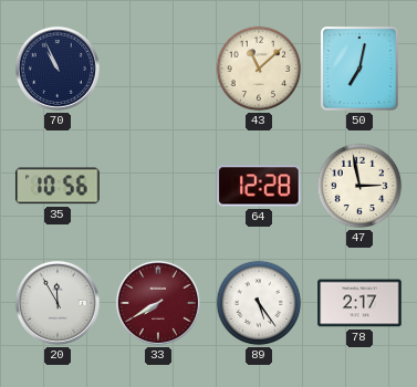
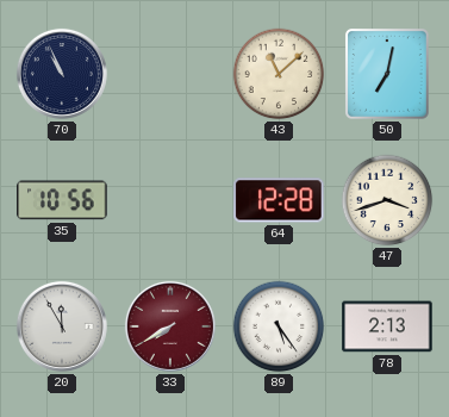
47: 2:58 -> 3:42
78: 2:17 -> 2:13
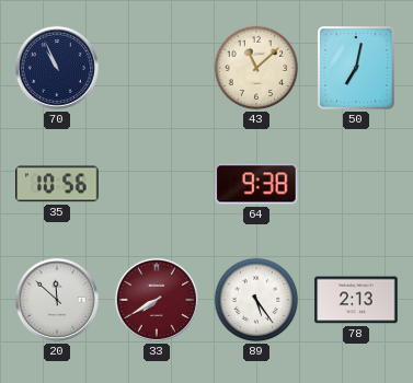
64: 12:28 -> 9:38
47: 3:42 -> none
20: 11:55 -> 11:52
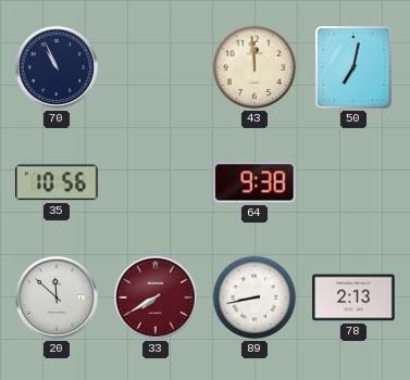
43: 11:08 -> 11:59
89: 5:24 -> 8:43
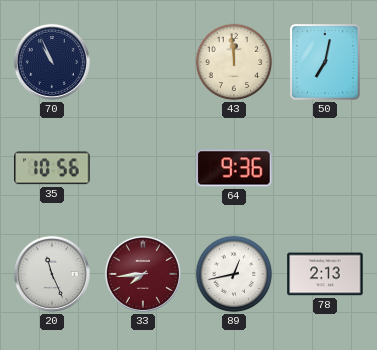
64: 9:38 -> 9:36
20: 11:52 -> 11:26
33: 7:40 -> 7:44
89: 8:43 -> 12:43
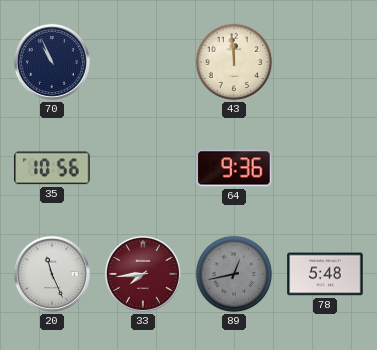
50: 7:02 -> none
89 dial: white -> grey
78: 2:13 -> 5:48
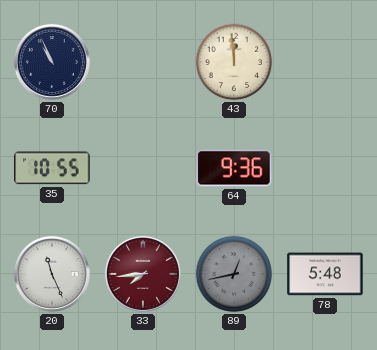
35: 10:56 -> 10:55
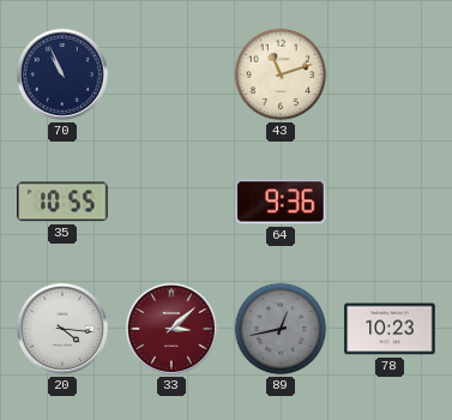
43: 11:59 -> 11:12
20: 11:26 -> 4:16
33: 7:44 -> 3:08
78: 5:48 -> 10:23
